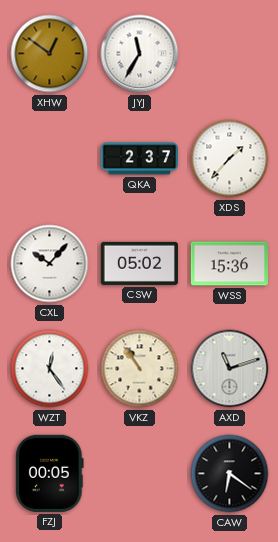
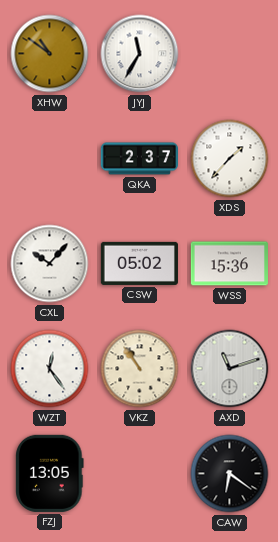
XHW: 12:51 -> 10:51
FZJ: 00:05 -> 13:05
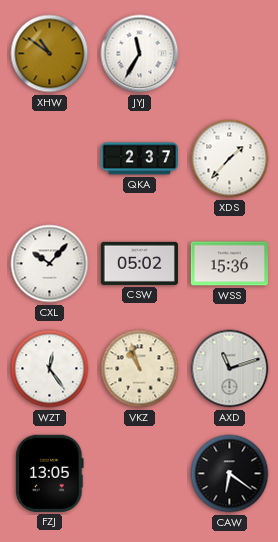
VKZ: 10:54 -> 10:57
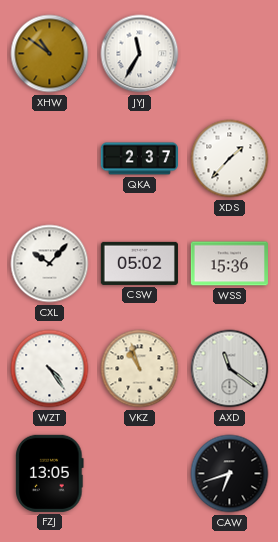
WZT: 12:24 -> 4:24
AXD: 11:12 -> 11:21
CAW: 6:21 -> 6:42
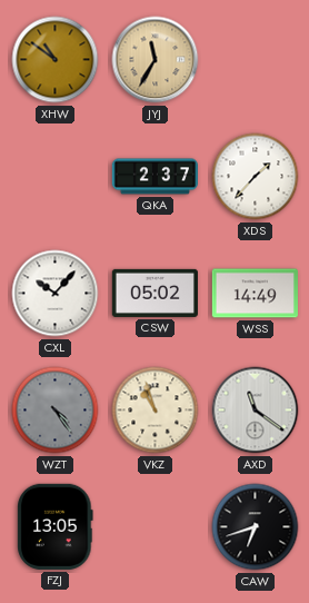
JYJ dial: white -> champagne
WSS: 15:36 -> 14:49
WZT dial: white -> grey
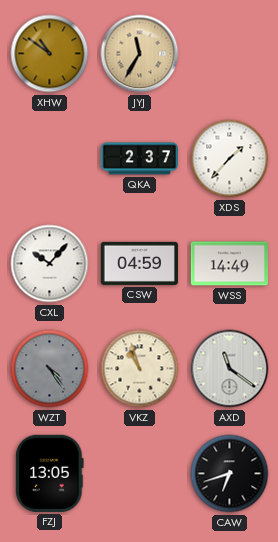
CSW: 05:02 -> 04:59
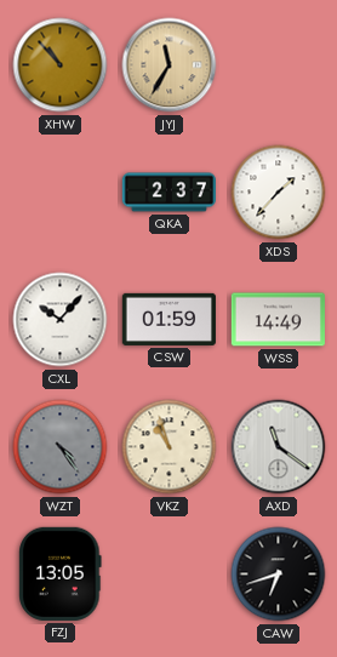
XHW: 10:51 -> 10:53
CSW: 04:59 -> 01:59
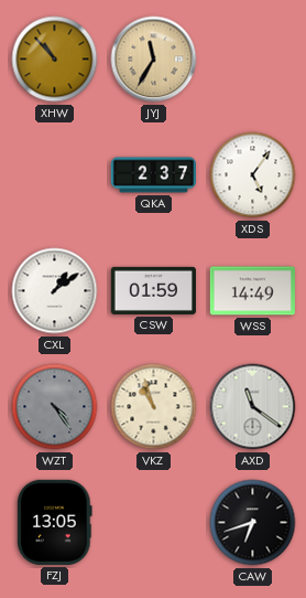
XDS: 1:37 -> 5:06
CXL: 10:07 -> 1:09
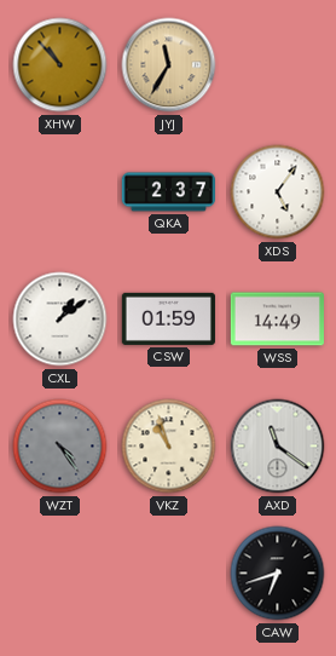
FZJ: 13:05 -> none
